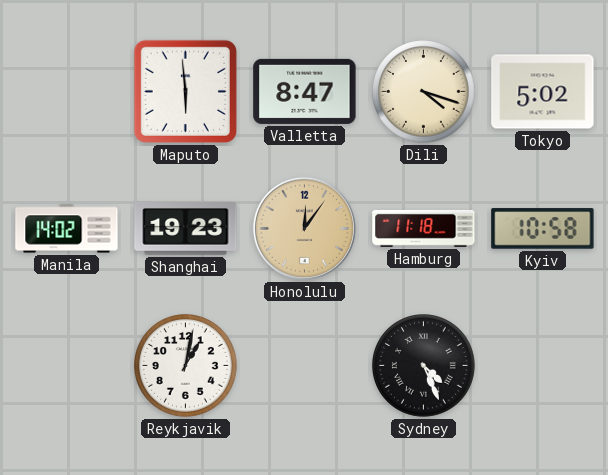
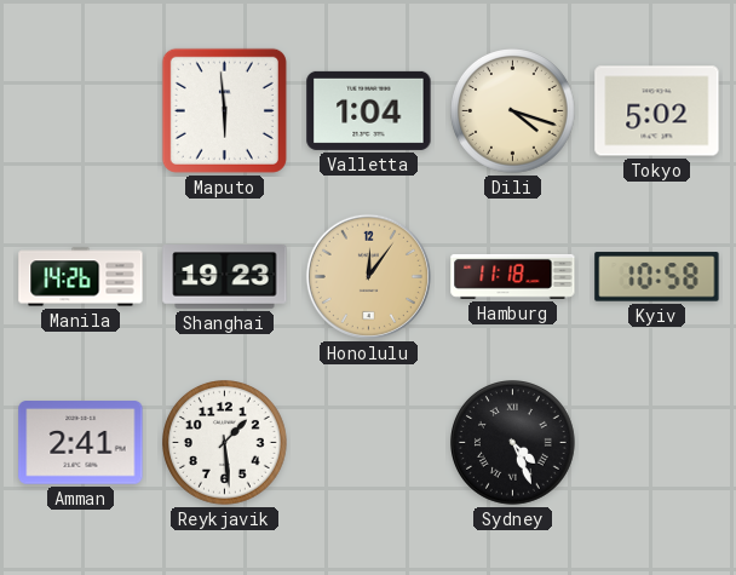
Valletta: 8:47 -> 1:04
Manila: 14:02 -> 14:26
Amman: none -> 2:41
Reykjavik: 1:02 -> 1:29
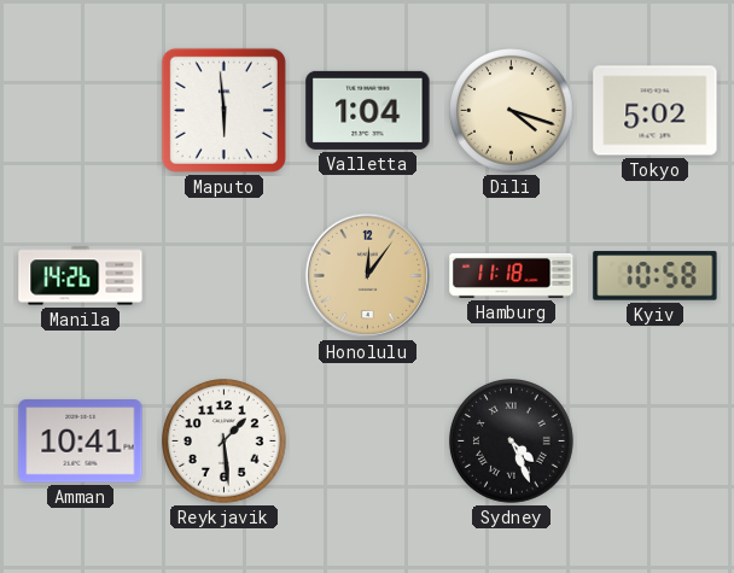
Shanghai: 19:23 -> none
Amman: 2:41 -> 10:41
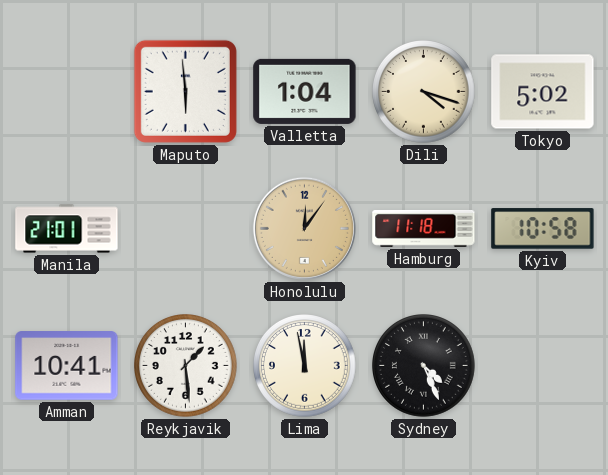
Manila: 14:26 -> 21:01
Lima: none -> 11:58
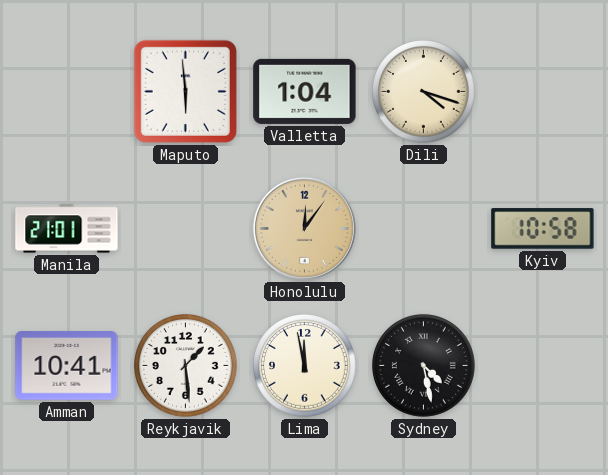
Tokyo: 5:02 -> none
Hamburg: 11:18 -> none
Sydney: 4:26 -> 4:28
